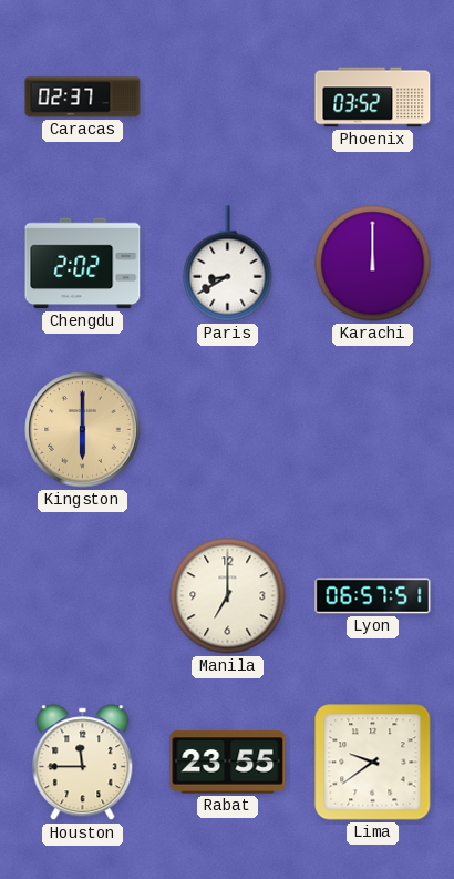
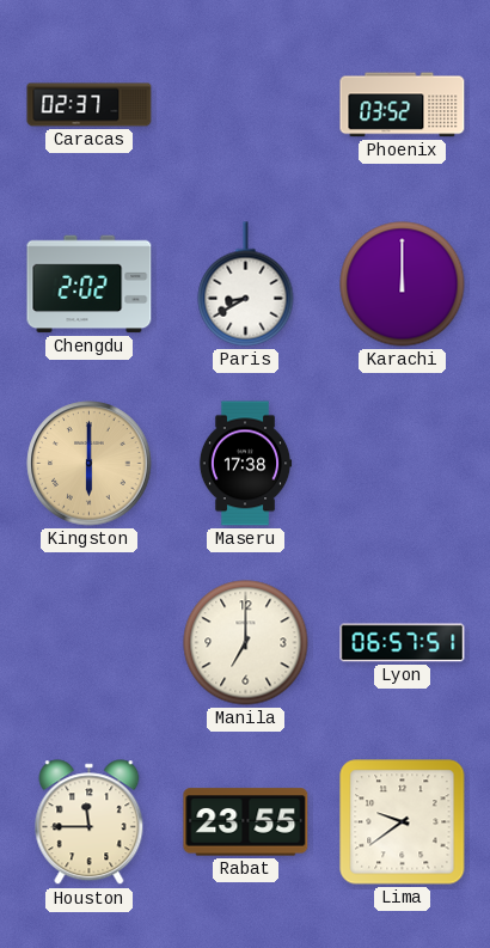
Maseru: none -> 17:38
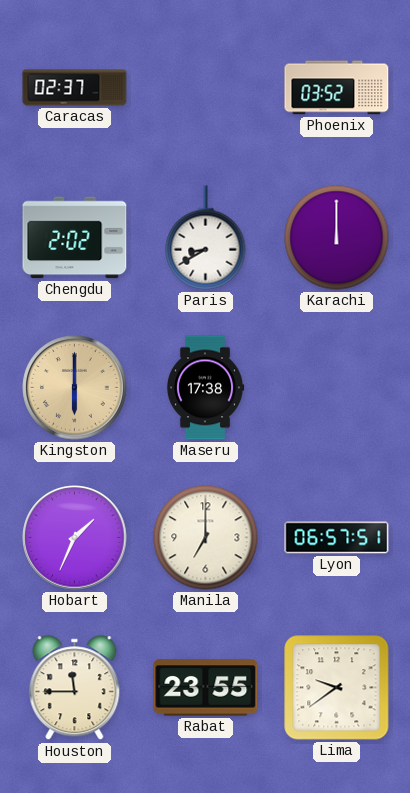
Hobart: none -> 1:34
